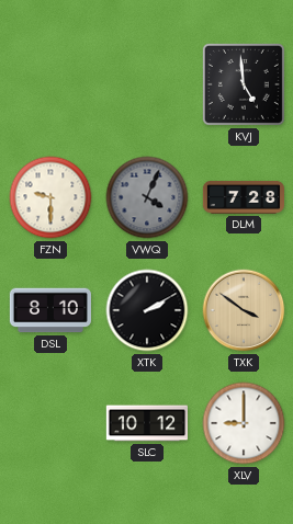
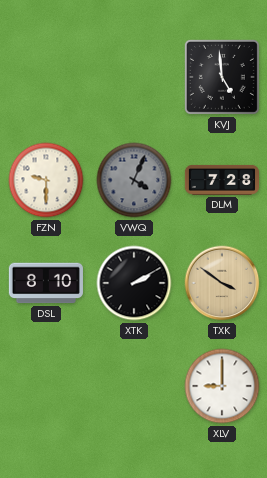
SLC: 10:12 -> none
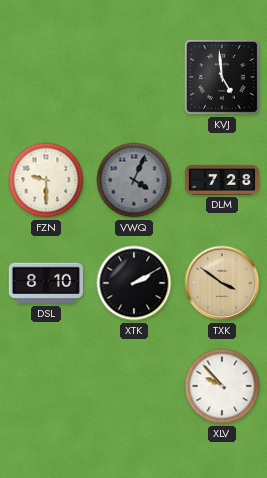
XLV: 9:00 -> 9:53
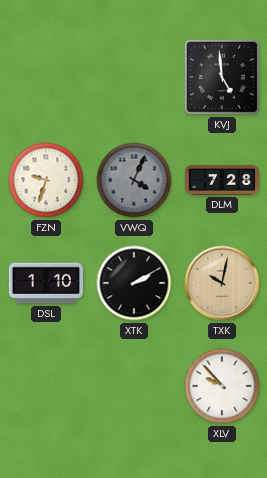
FZN: 9:30 -> 9:33
DSL: 8:10 -> 1:10
TXK: 3:51 -> 10:02
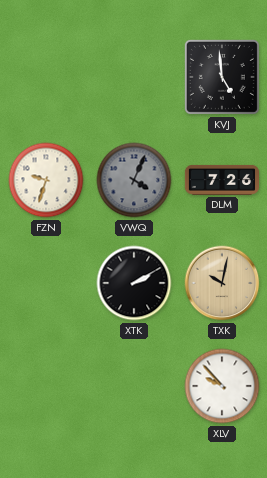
DLM: 7:28 -> 7:26
DSL: 1:10 -> none
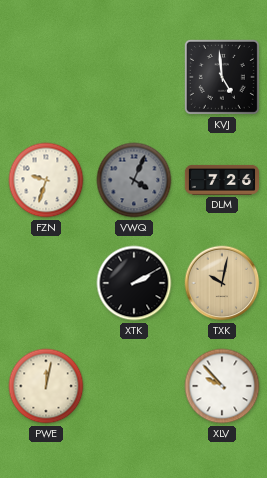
PWE: none -> 12:02
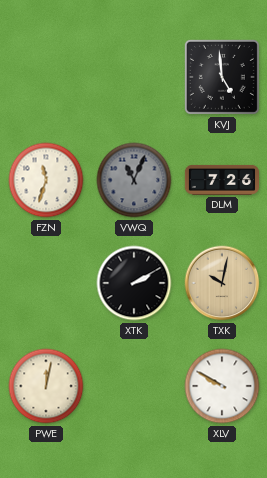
FZN: 9:33 -> 11:33
VWQ: 4:04 -> 11:04
XLV: 9:53 -> 9:50
